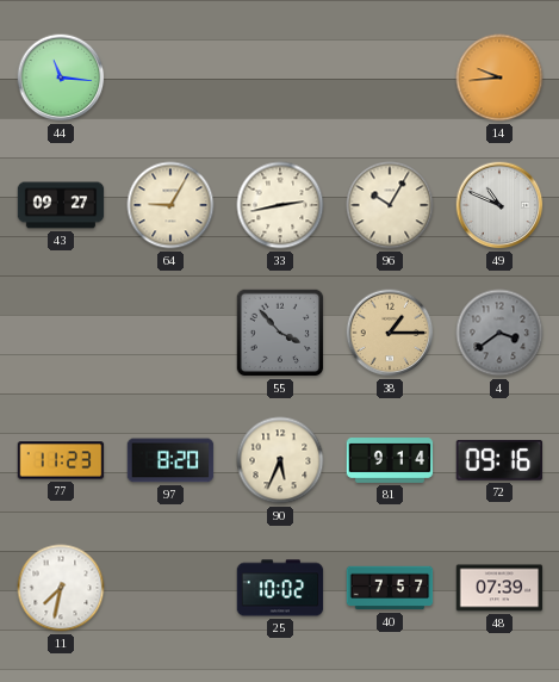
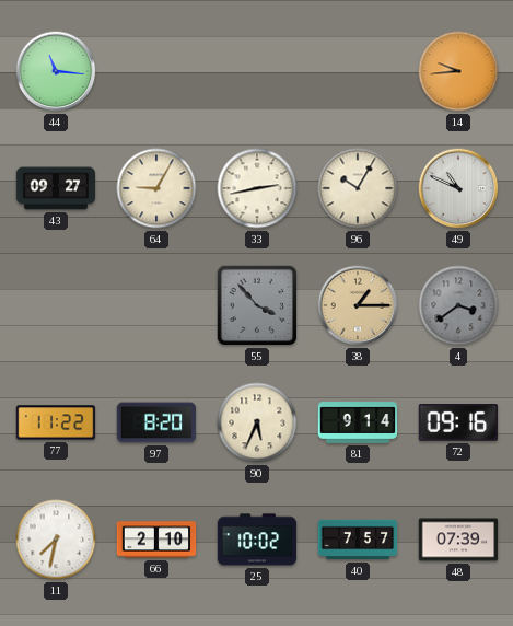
77: 11:23 -> 11:22
66: none -> 2:10
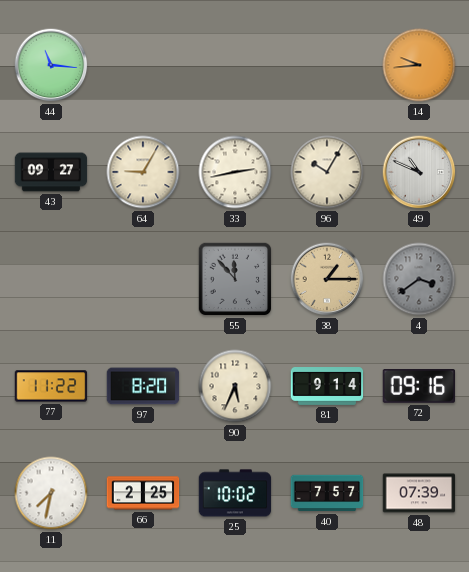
55: 3:53 -> 11:53
66: 2:10 -> 2:25
